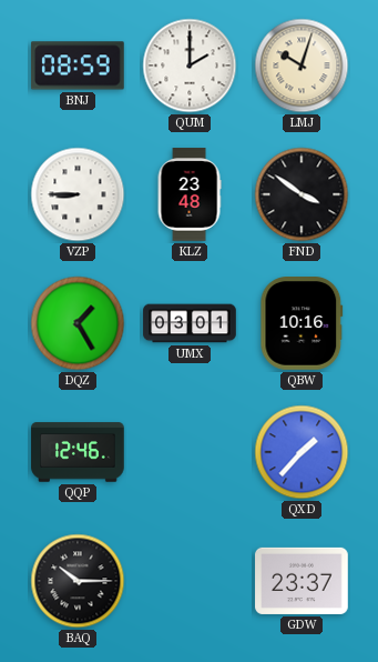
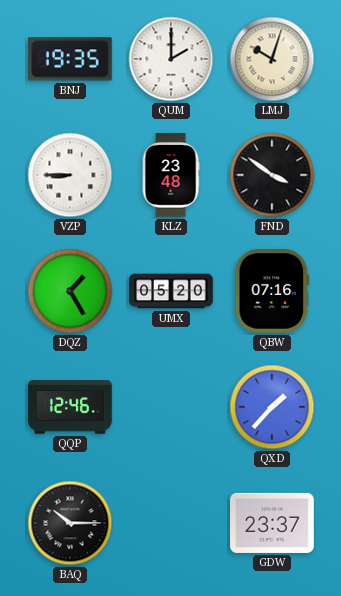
BNJ: 08:59 -> 19:35
UMX: 03:01 -> 05:20
QBW: 10:16 -> 07:16
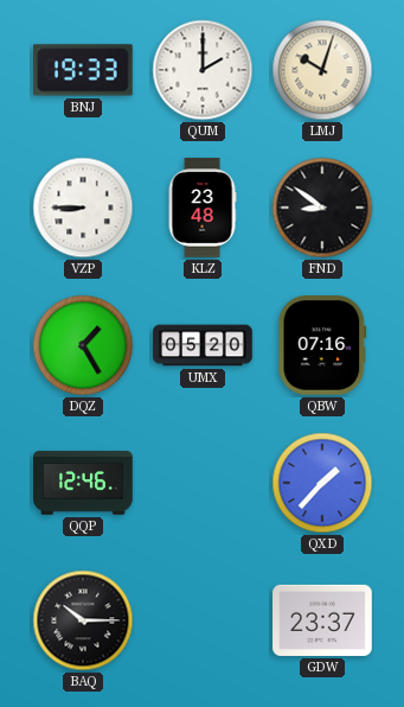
BNJ: 19:35 -> 19:33
FND: 3:51 -> 8:51
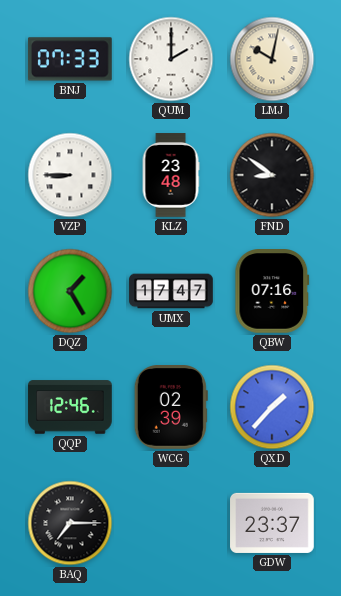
BNJ: 19:33 -> 07:33
LMJ: 10:03 -> 10:02
UMX: 05:20 -> 17:47
WCG: none -> 02:39
BAQ: 10:15 -> 7:15
